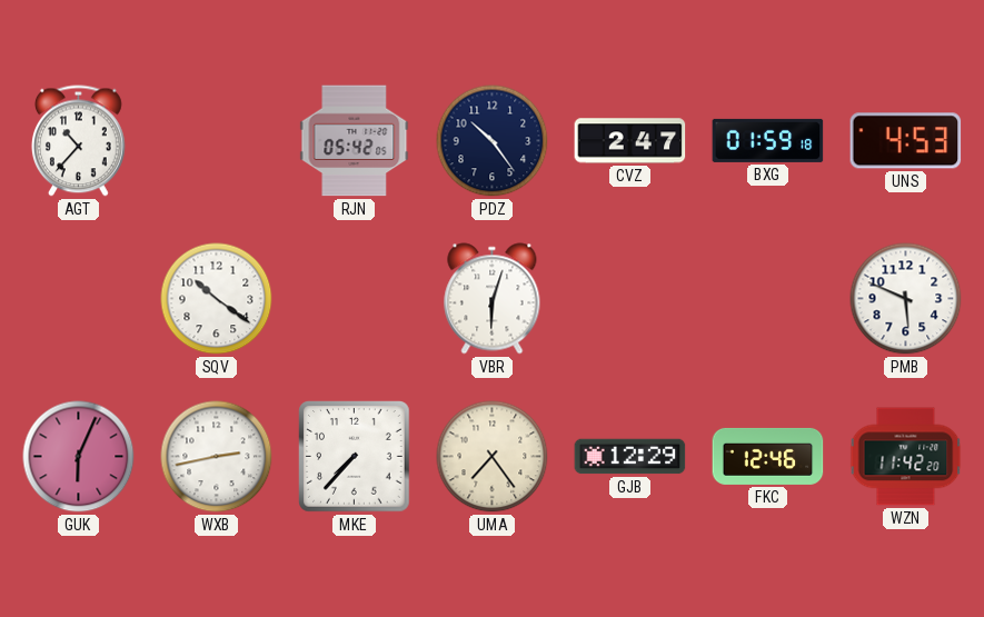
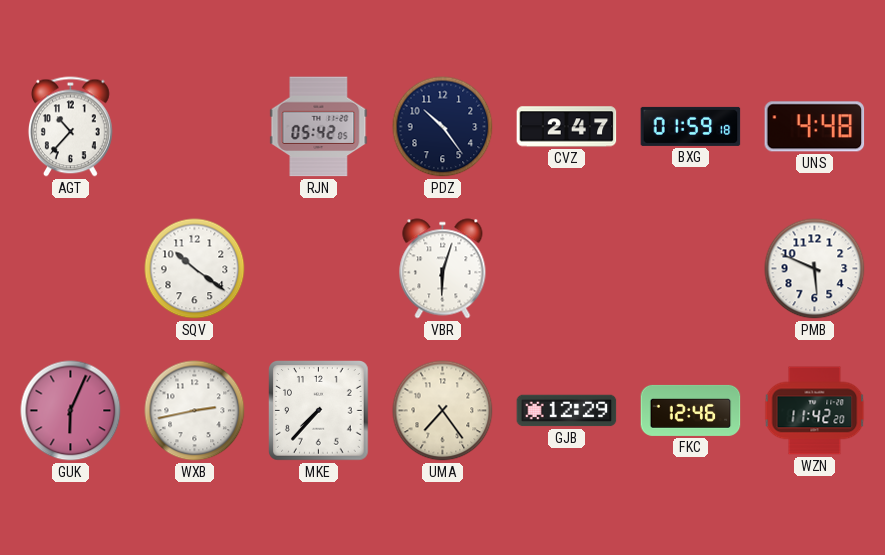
UNS: 4:53 -> 4:48
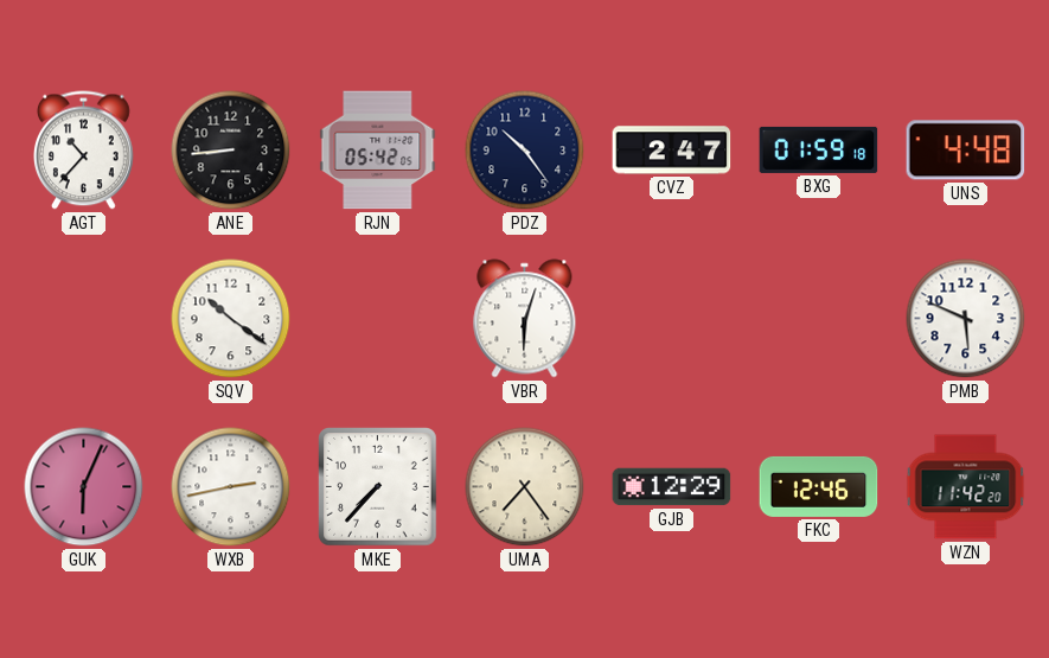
ANE: none -> 8:44
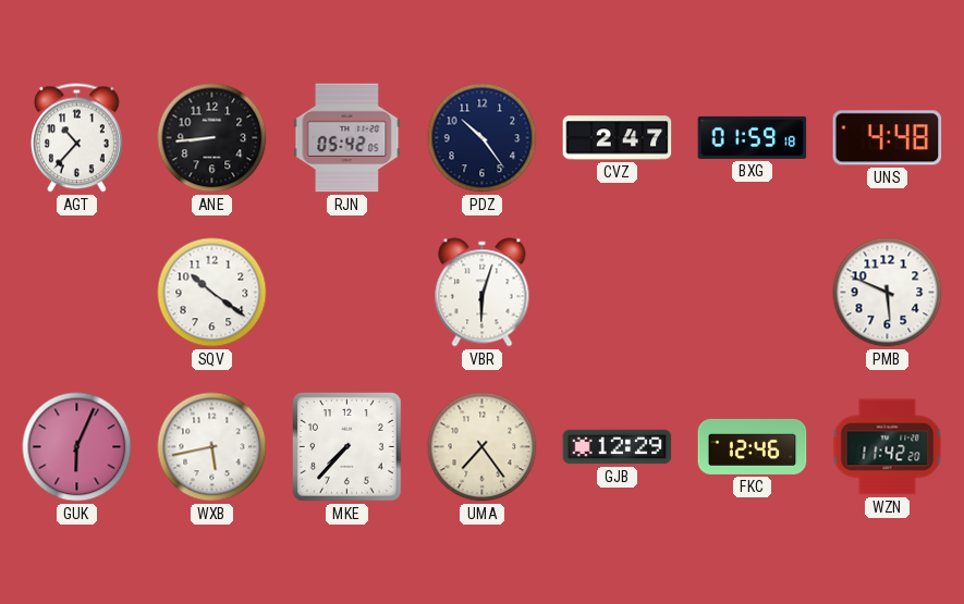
WXB: 2:43 -> 5:43
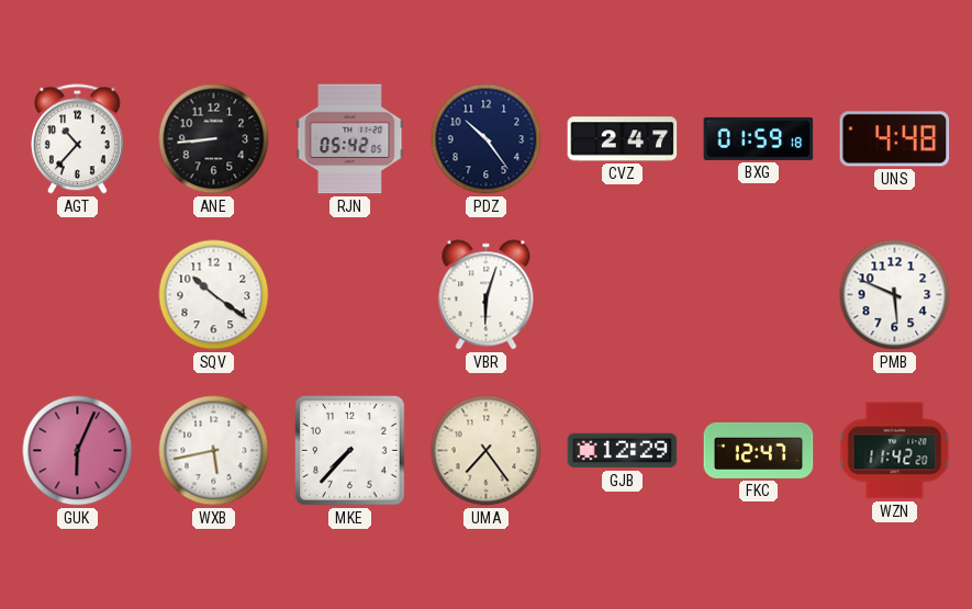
FKC: 12:46 -> 12:47
